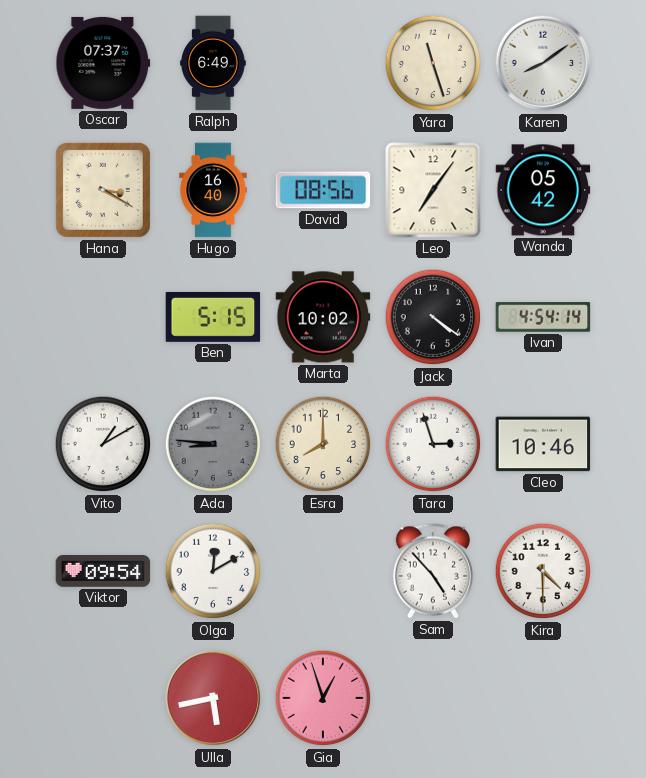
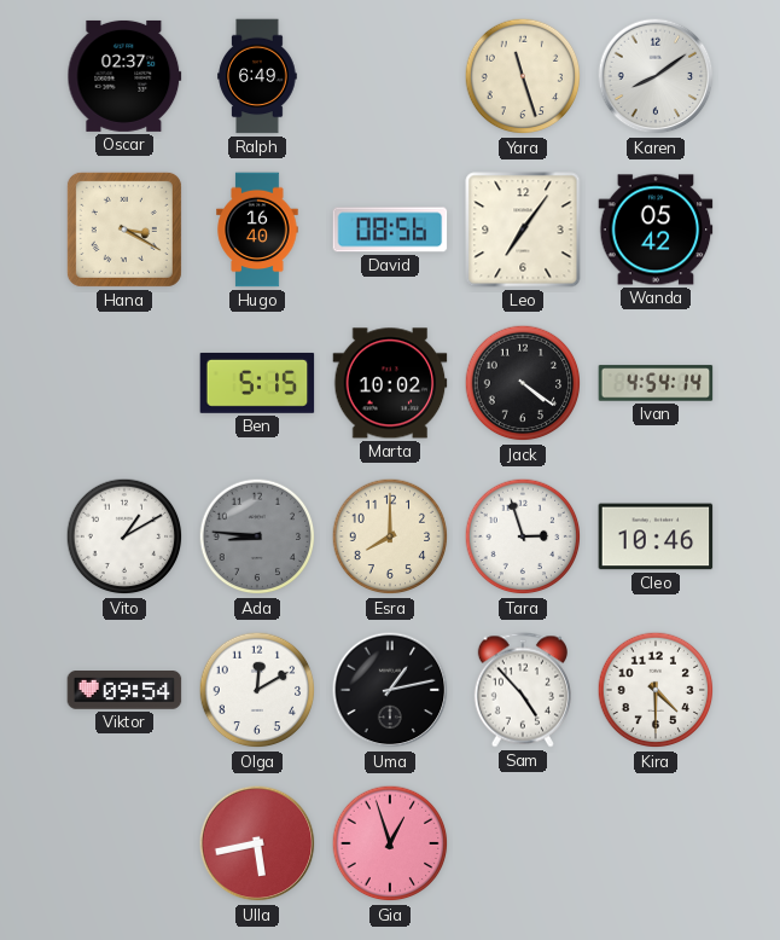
Oscar: 07:37 -> 02:37
Uma: none -> 1:13
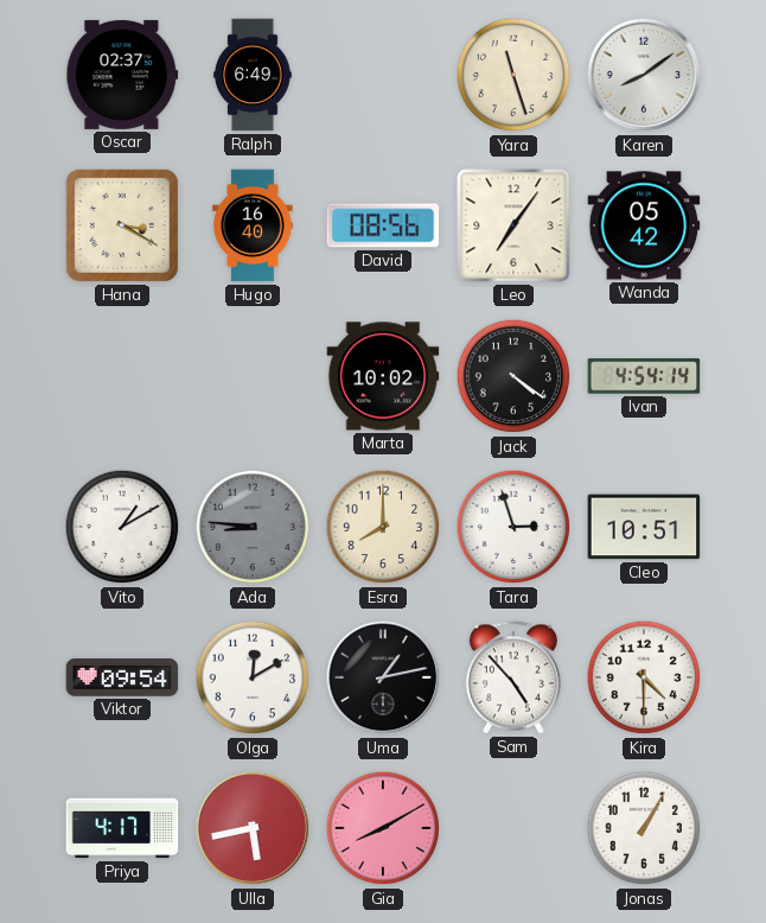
Ben: 5:15 -> none
Cleo: 10:46 -> 10:51
Priya: none -> 4:17
Gia: 12:57 -> 8:10
Jonas: none -> 1:05
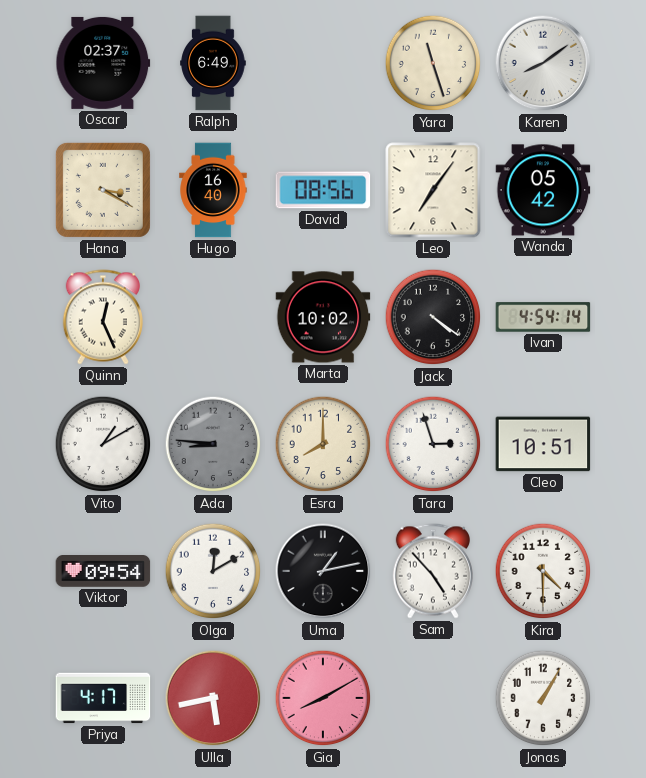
Quinn: none -> 12:26
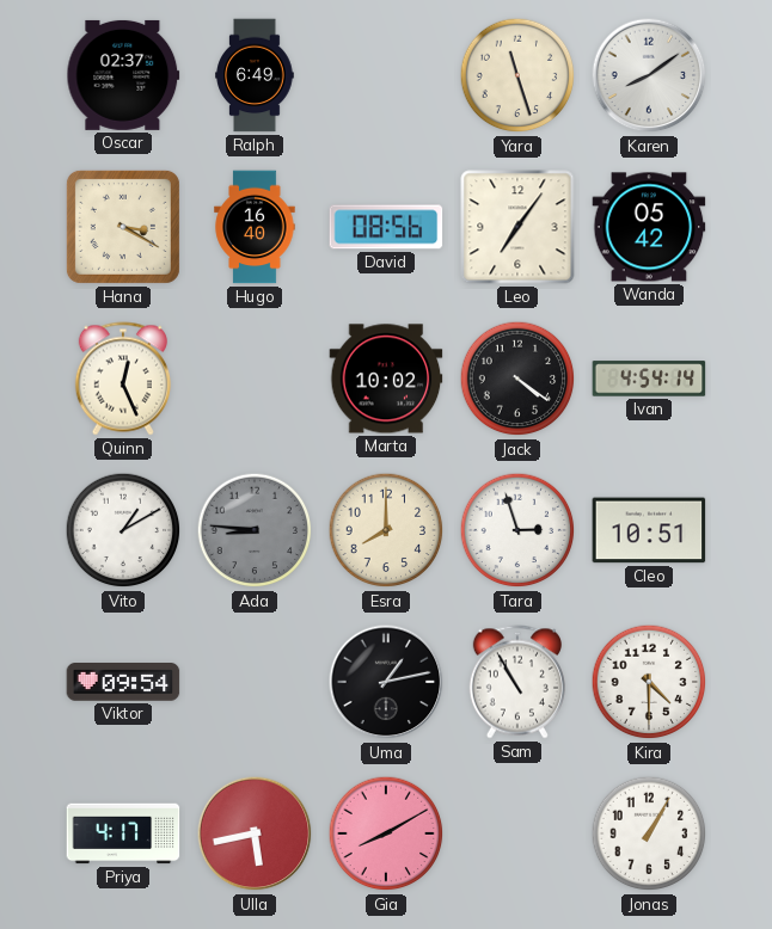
Olga: 12:10 -> none
Sam: 4:53 -> 10:55
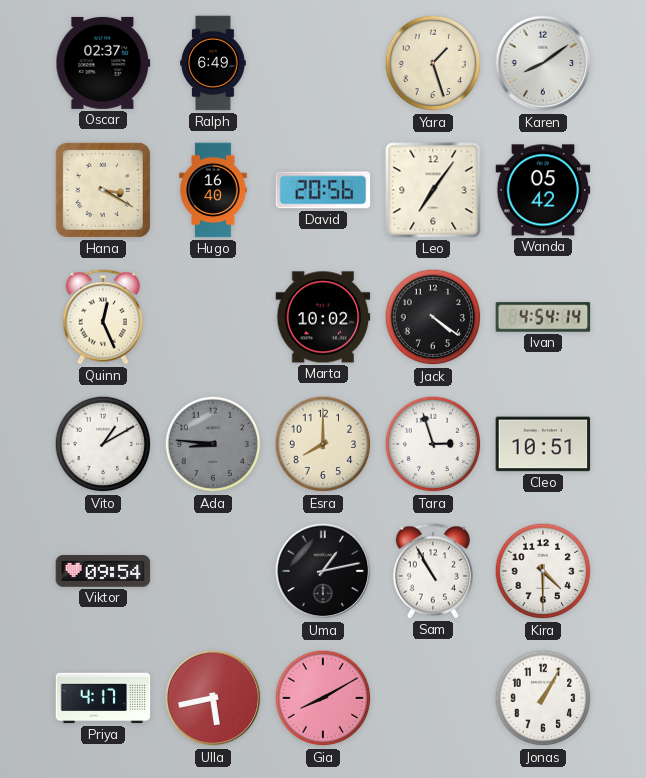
Yara: 11:27 -> 1:27
David: 08:56 -> 20:56
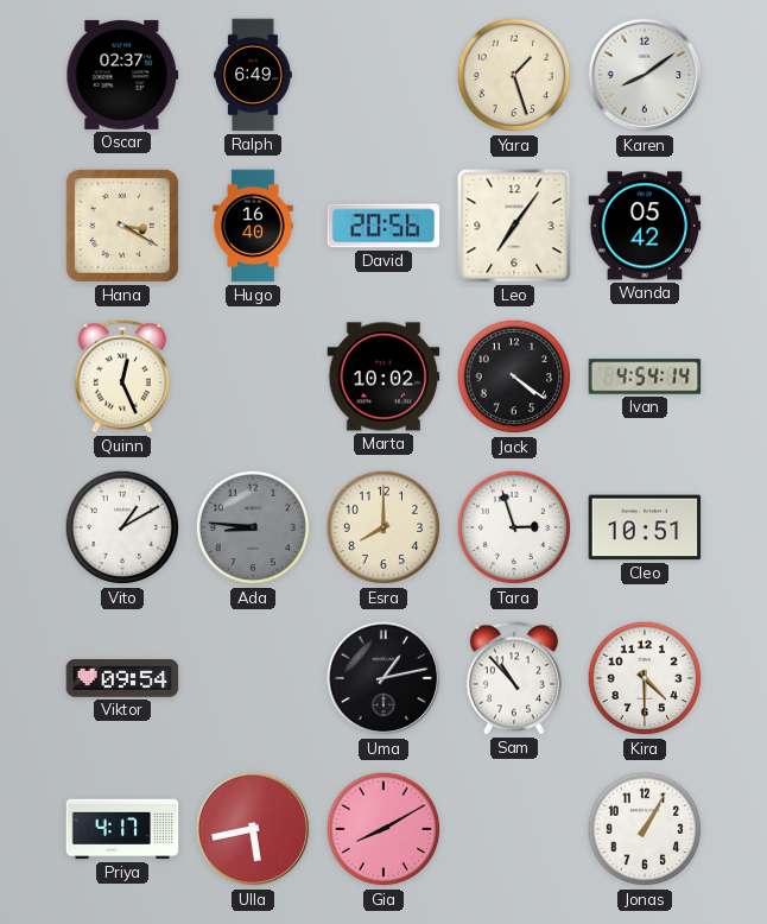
Sam: 10:55 -> 10:53
